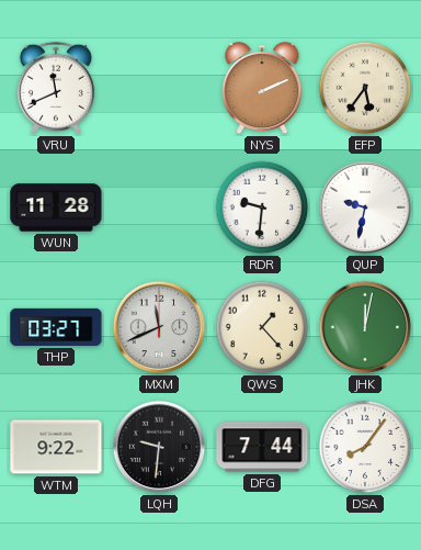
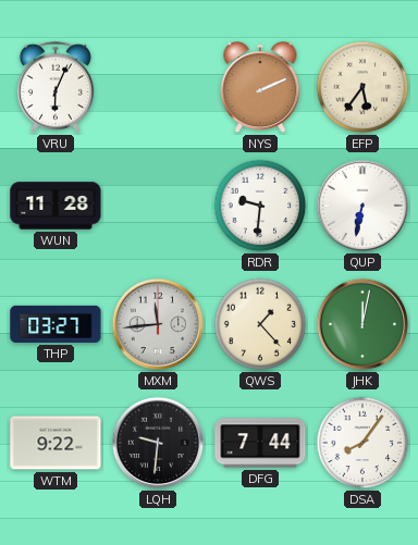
VRU: 11:41 -> 6:04
QUP: 9:32 -> 6:32
MXM: 11:41 -> 11:44
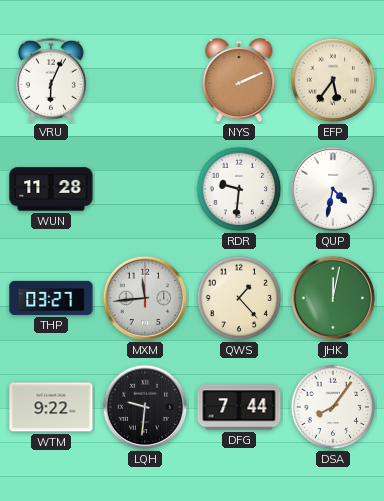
QUP: 6:32 -> 4:32
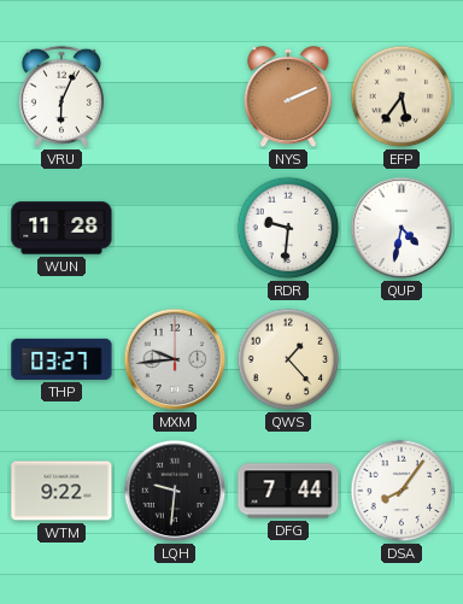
MXM: 11:44 -> 9:44
JHK: 12:02 -> none
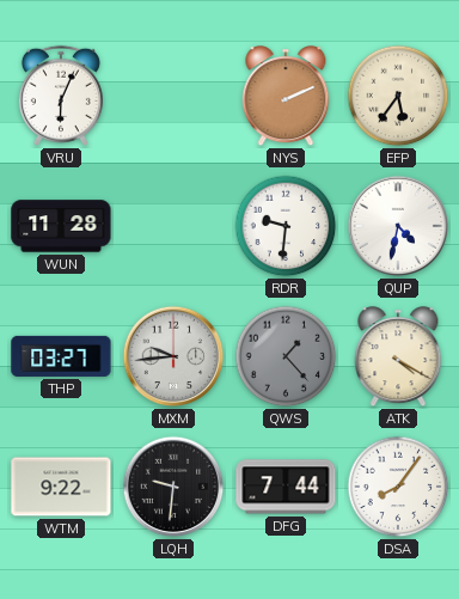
QWS dial: cream -> grey
ATK: none -> 4:20
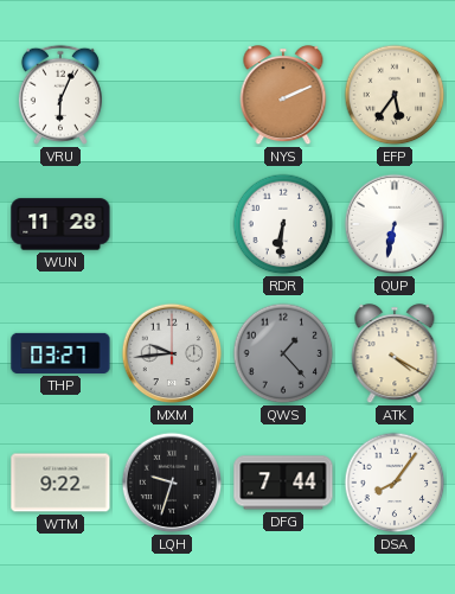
RDR: 9:31 -> 6:31
QUP: 4:32 -> 6:32
LQH: 9:31 -> 9:33
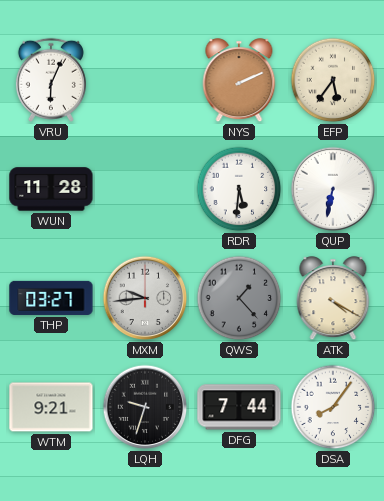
RDR: 6:31 -> 5:31
WTM: 9:22 -> 9:21
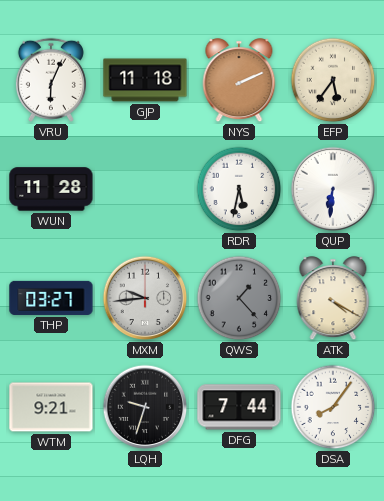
GJP: none -> 11:18
RDR: 5:31 -> 5:32
QUP: 6:32 -> 6:31
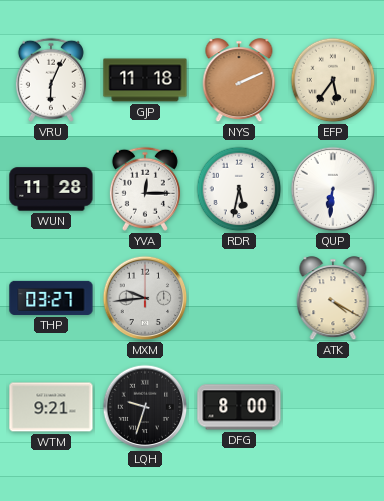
YVA: none -> 12:15
QWS: 1:23 -> none
DFG: 7:44 -> 8:00
DSA: 8:06 -> none
